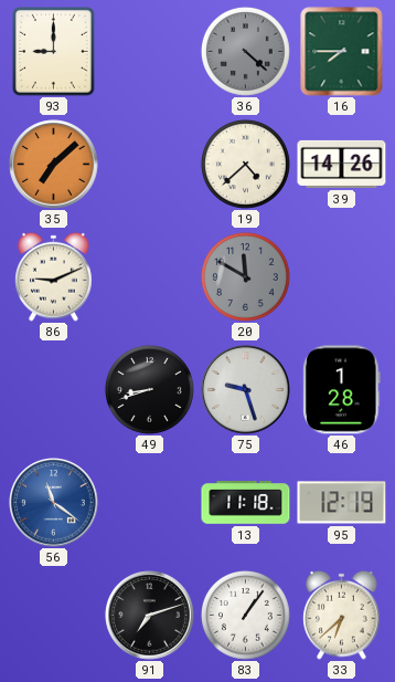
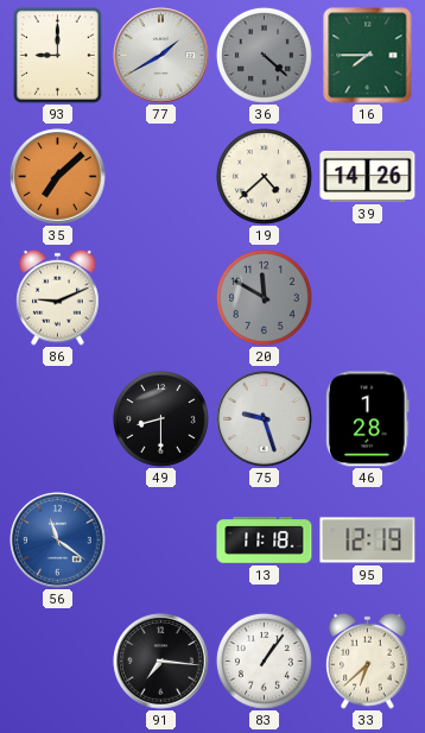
77: none -> 1:40
49: 8:42 -> 8:30
91: 7:12 -> 7:16
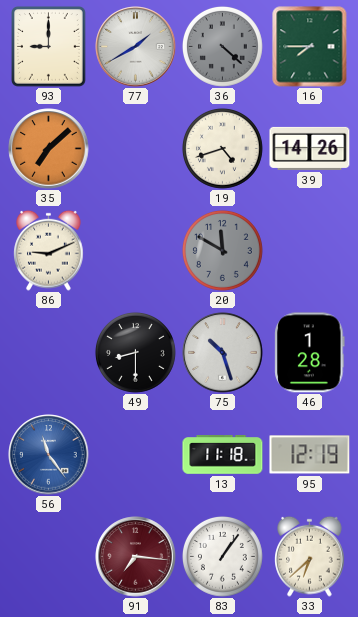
19: 4:38 -> 4:42
75: 9:27 -> 10:27
56: 11:21 -> 11:24
91 dial: black -> burgundy
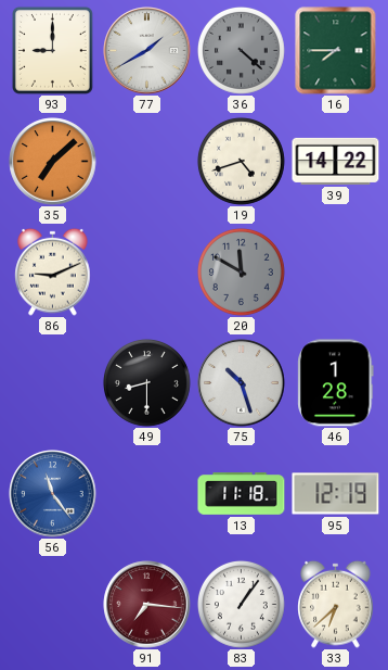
39: 14:26 -> 14:22
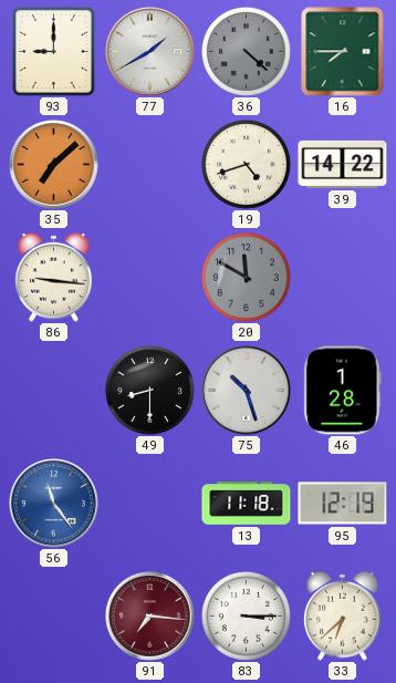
86: 9:11 -> 9:16
83: 1:06 -> 3:15
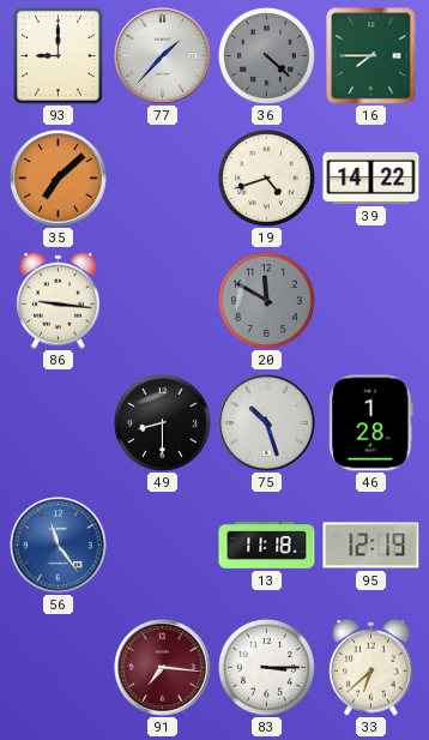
77: 1:40 -> 1:37
